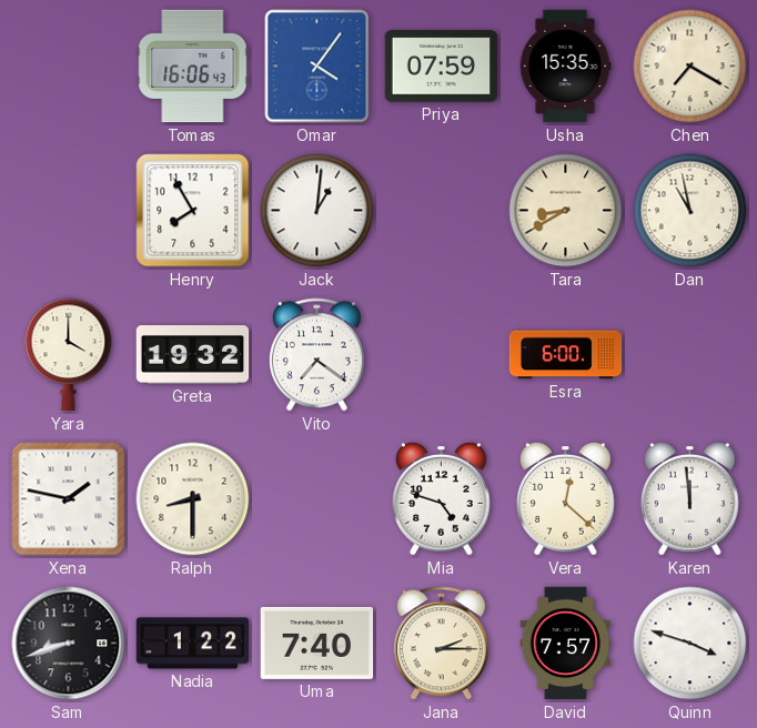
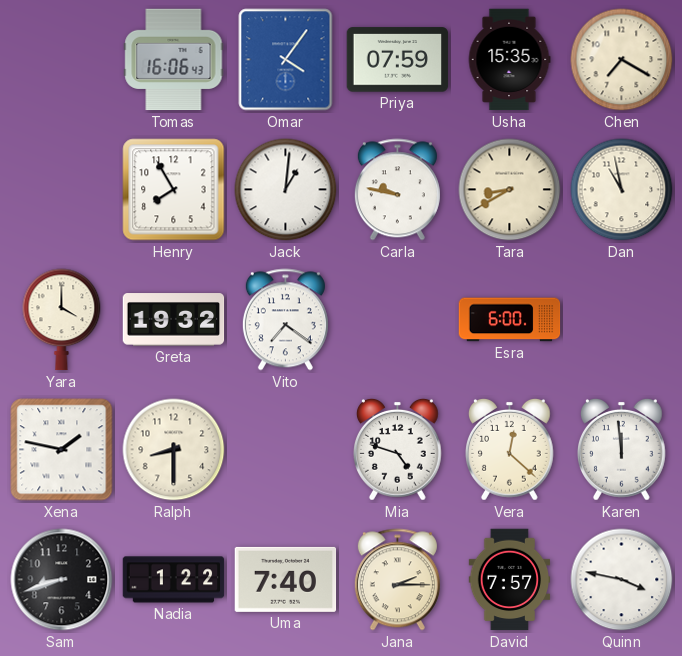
Carla: none -> 9:47
Quinn: 3:48 -> 3:47
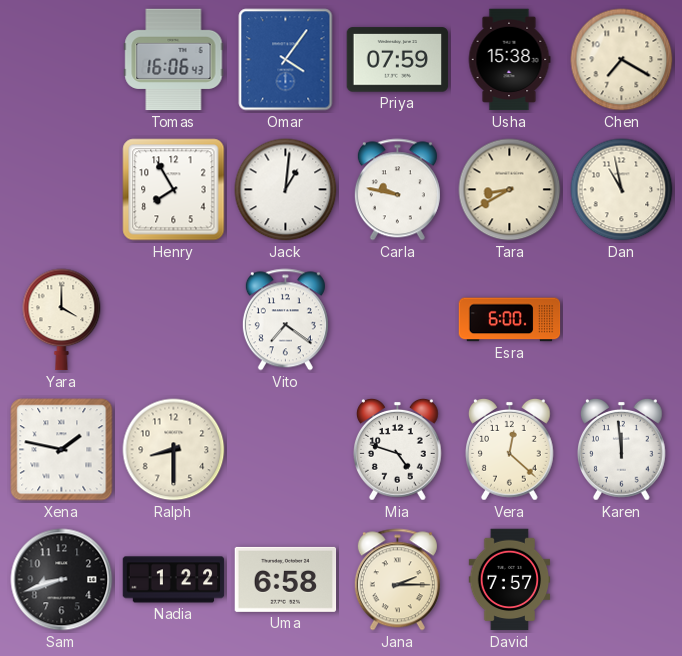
Usha: 15:35 -> 15:38
Greta: 19:32 -> none
Uma: 7:40 -> 6:58
Quinn: 3:47 -> none
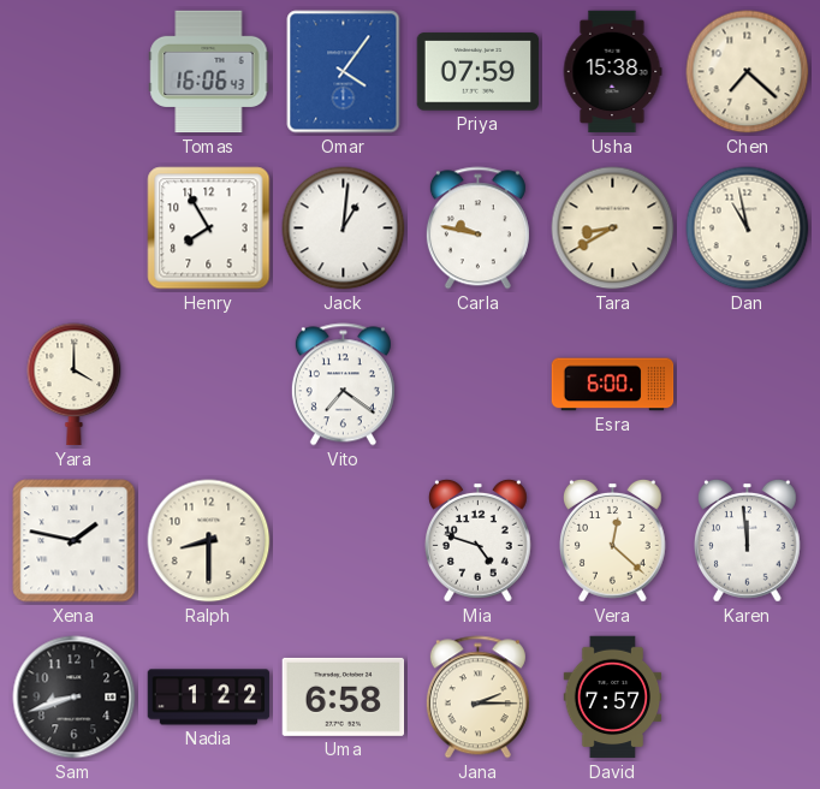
Chen: 7:20 -> 7:22
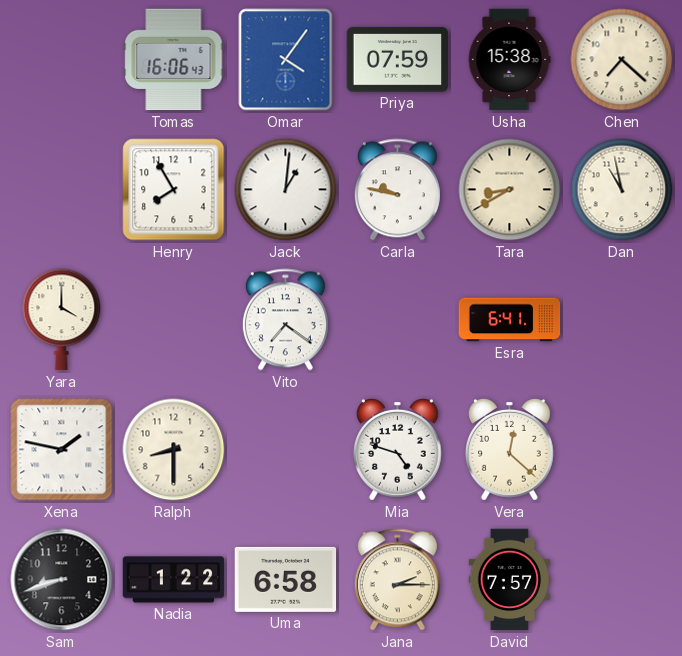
Esra: 6:00 -> 6:41
Karen: 11:59 -> none
